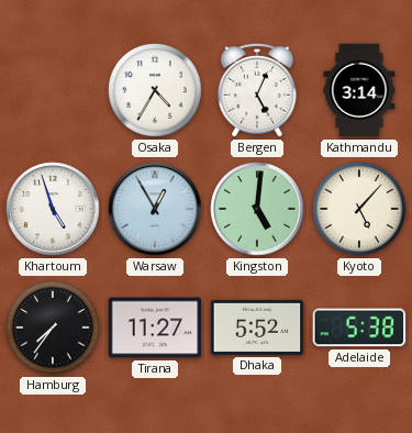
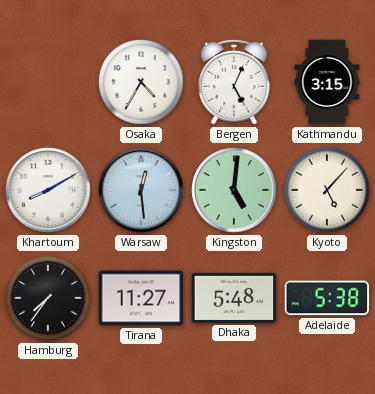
Kathmandu: 3:14 -> 3:15
Khartoum: 4:57 -> 8:10
Warsaw: 12:55 -> 12:29
Dhaka: 5:52 -> 5:48
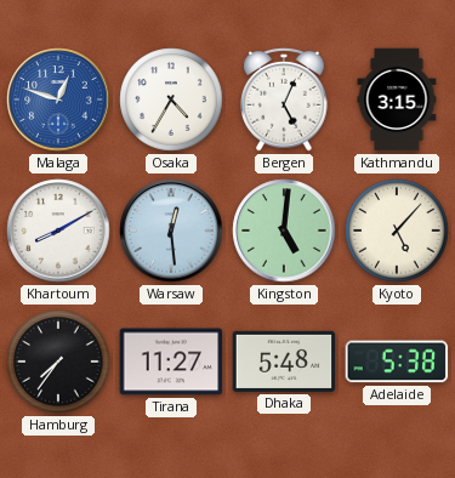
Malaga: none -> 12:48
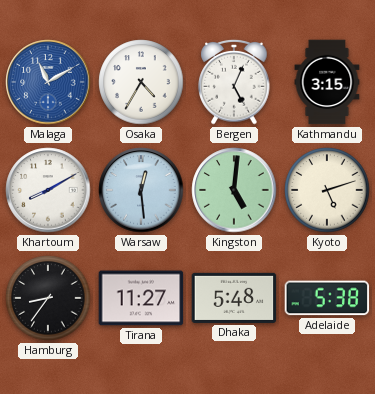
Malaga: 12:48 -> 11:10
Kyoto: 5:07 -> 5:12
Hamburg: 7:36 -> 8:36
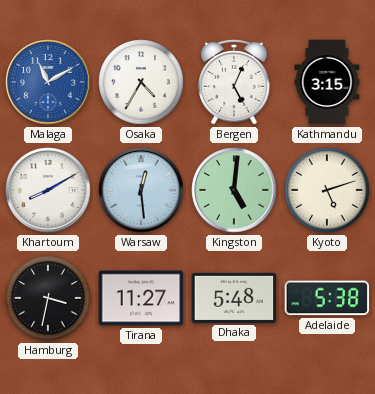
Hamburg: 8:36 -> 3:32
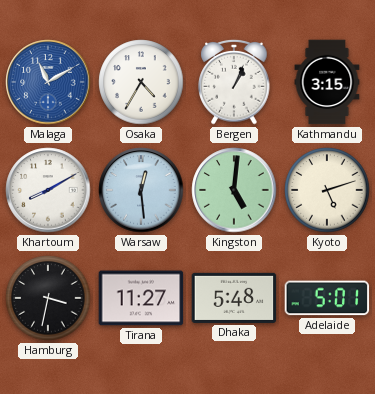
Bergen: 5:04 -> 1:04
Adelaide: 5:38 -> 5:01
